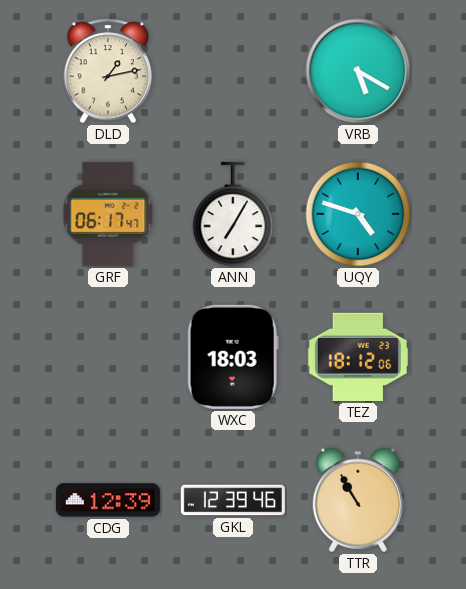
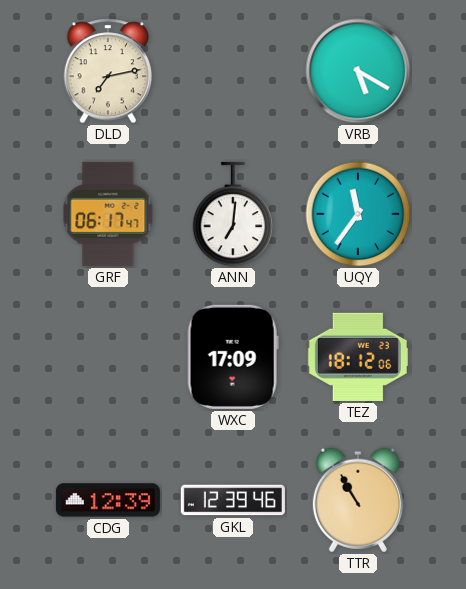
DLD: 1:13 -> 7:13
ANN: 7:05 -> 7:01
UQY: 4:48 -> 11:36
WXC: 18:03 -> 17:09
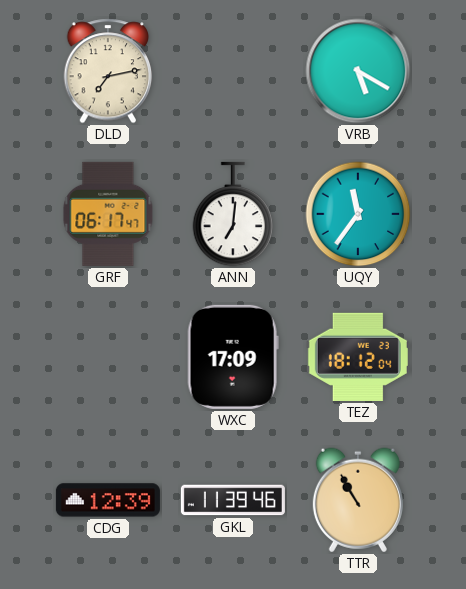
TEZ: 18:12:06 -> 18:12:04
GKL: 12:39 -> 11:39
